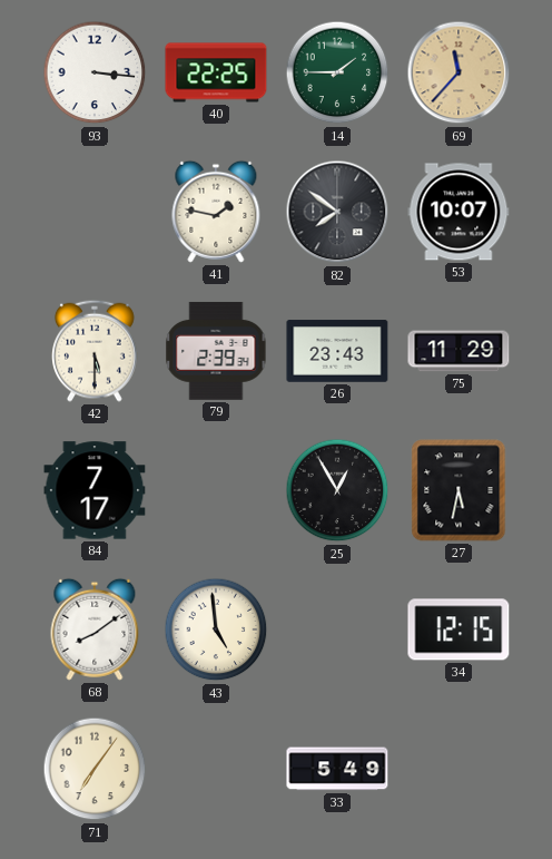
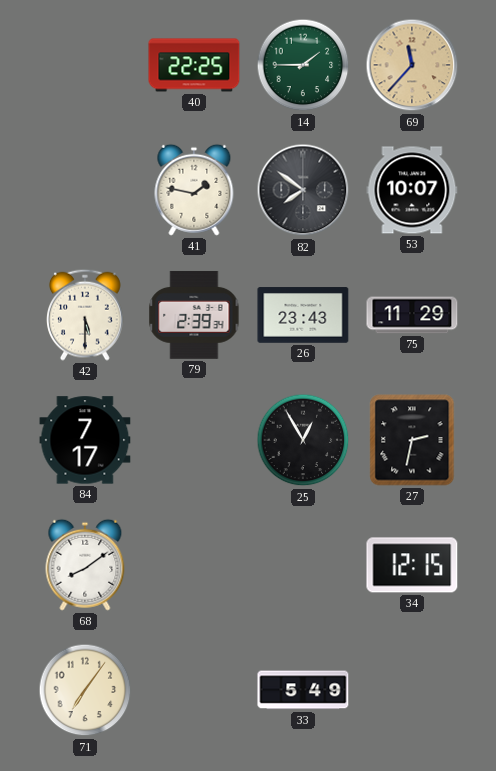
93: 3:16 -> none
27: 5:32 -> 2:32
43: 4:59 -> none
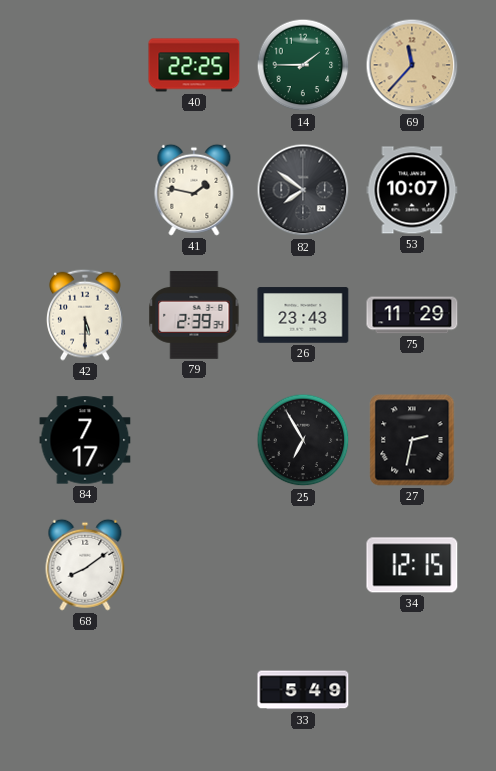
25: 12:55 -> 6:55
71: 7:06 -> none
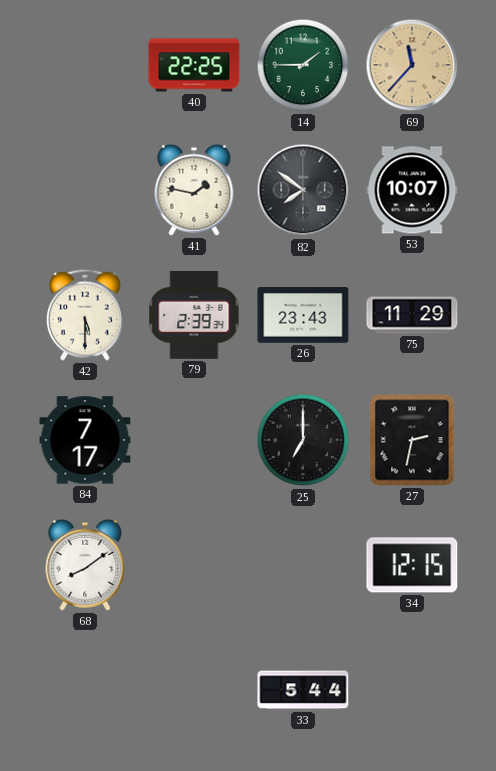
25: 6:55 -> 7:00
33: 5:49 -> 5:44
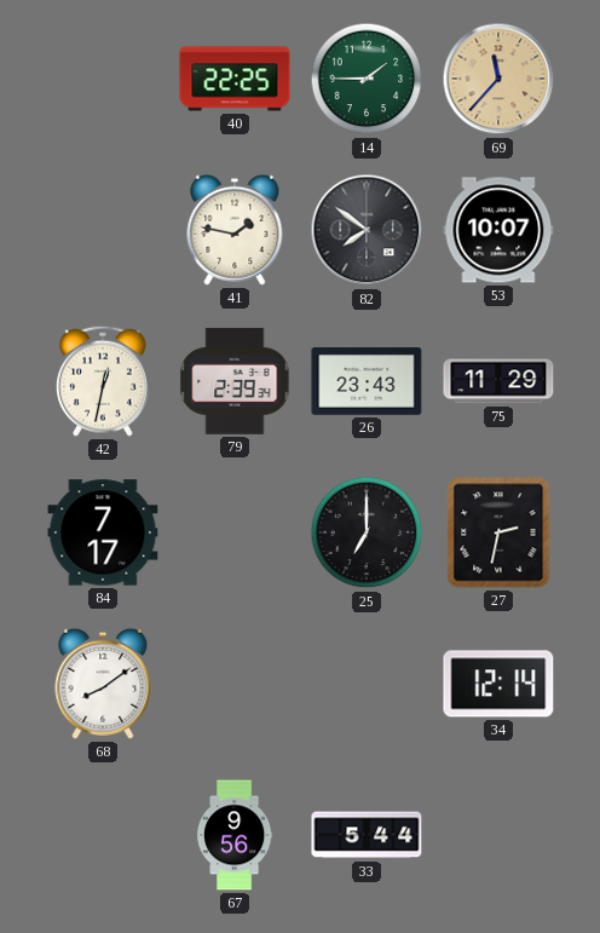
42: 5:30 -> 12:32
34: 12:15 -> 12:14
67: none -> 9:56
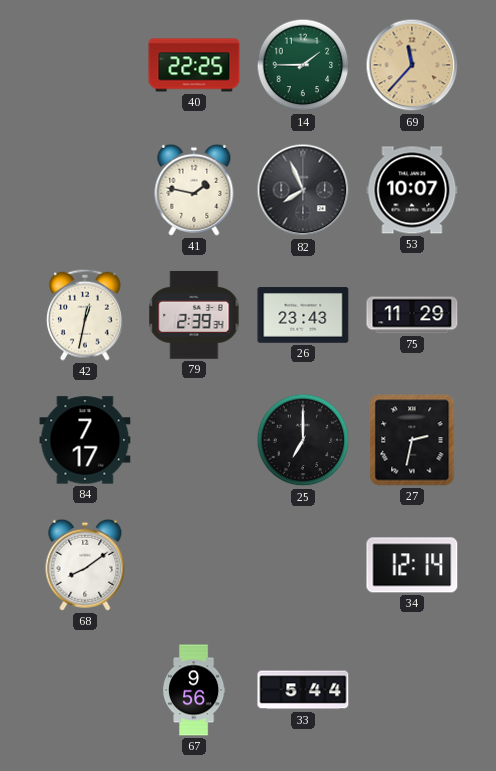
82: 7:51 -> 7:56
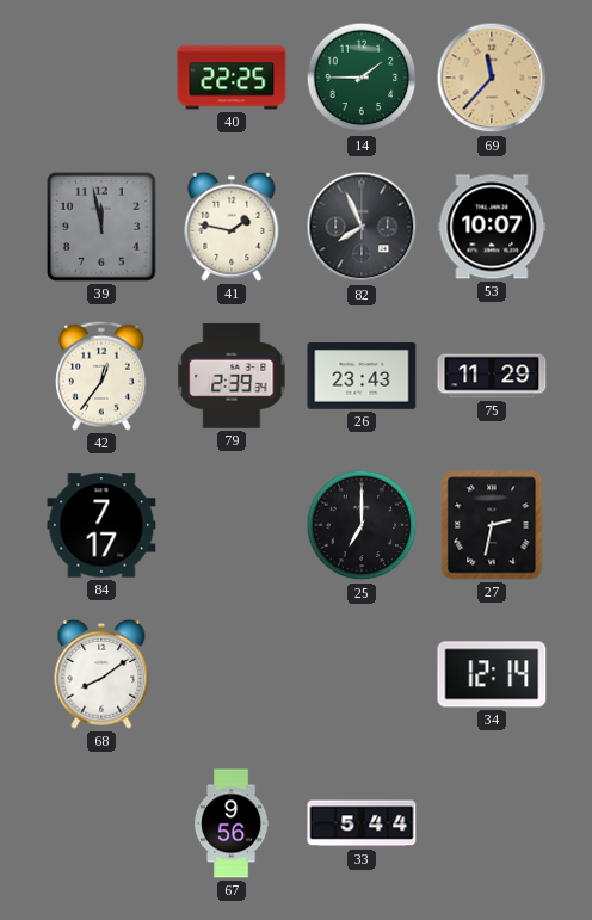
39: none -> 11:58
42: 12:32 -> 12:36
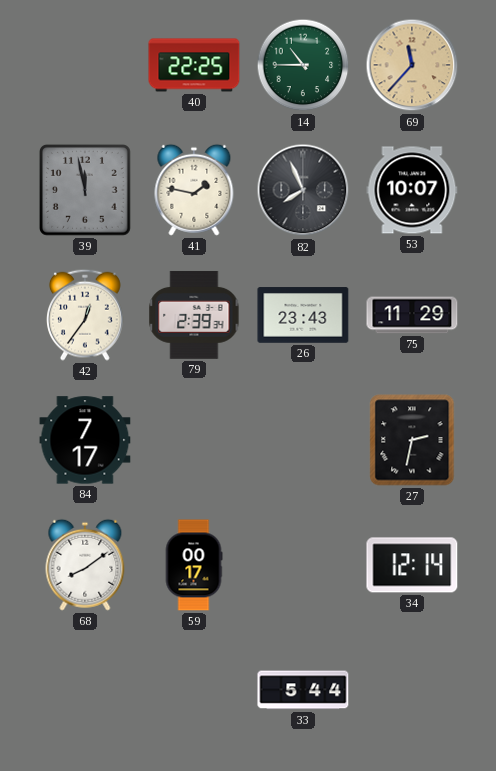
14: 1:45 -> 10:45
25: 7:00 -> none
59: none -> 00:17
67: 9:56 -> none
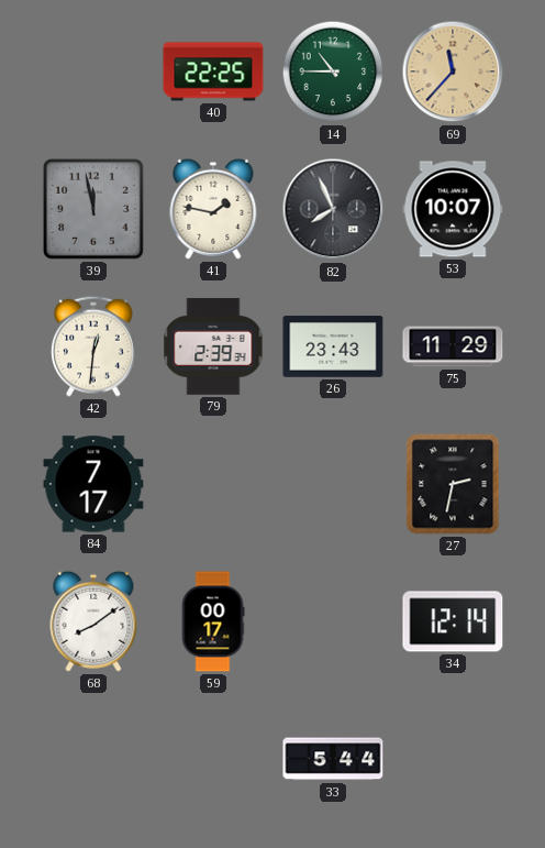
42: 12:36 -> 12:31
